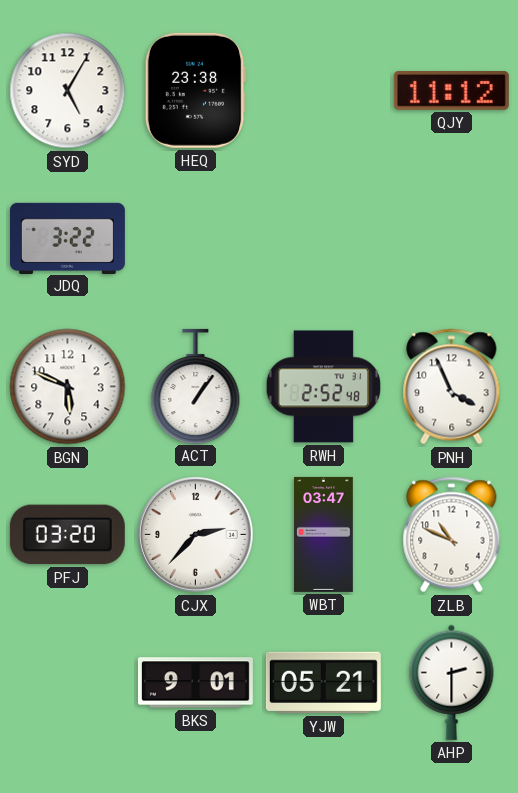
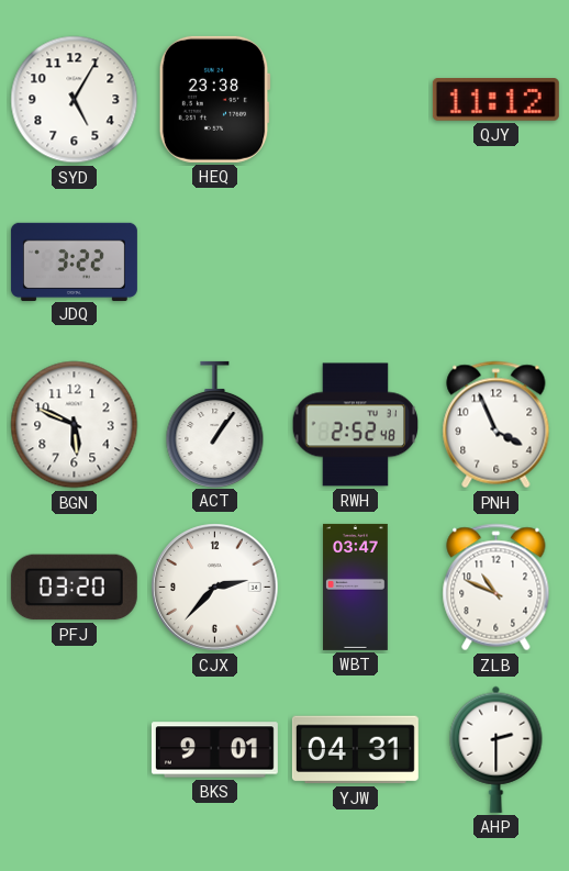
YJW: 05:21 -> 04:31
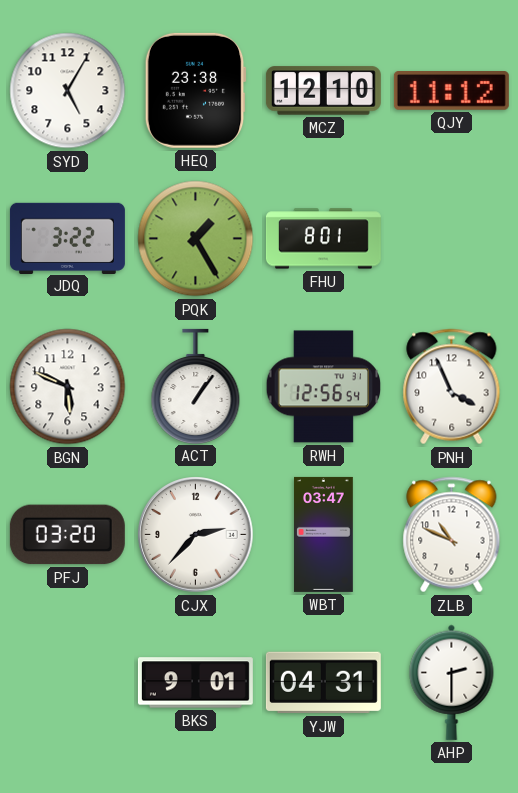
MCZ: none -> 12:10
PQK: none -> 1:25
FHU: none -> 8:01
RWH: 2:52 -> 12:56
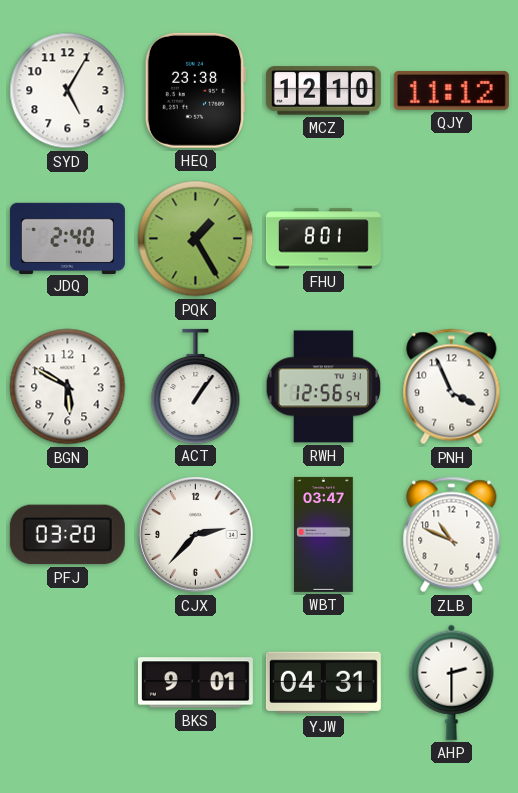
JDQ: 3:22 -> 2:40
BGN: 5:49 -> 5:50
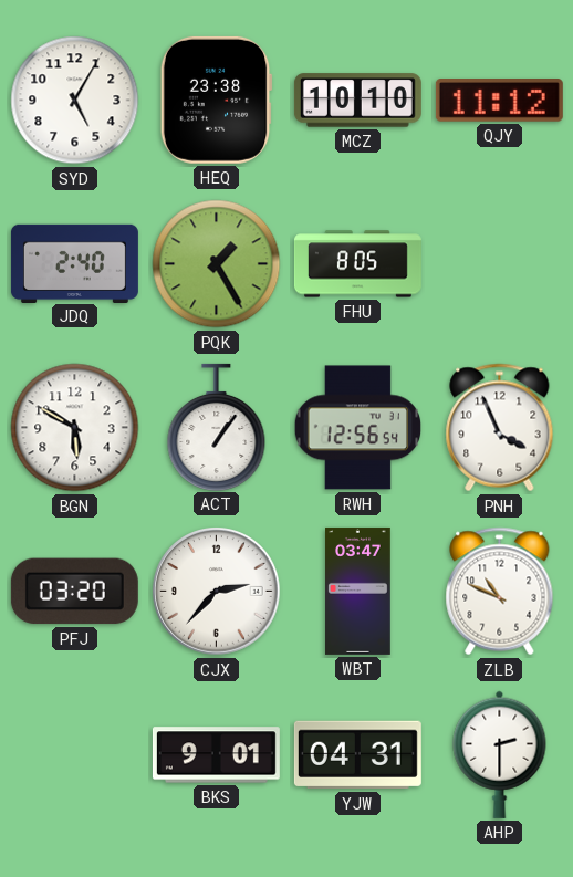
MCZ: 12:10 -> 10:10
FHU: 8:01 -> 8:05
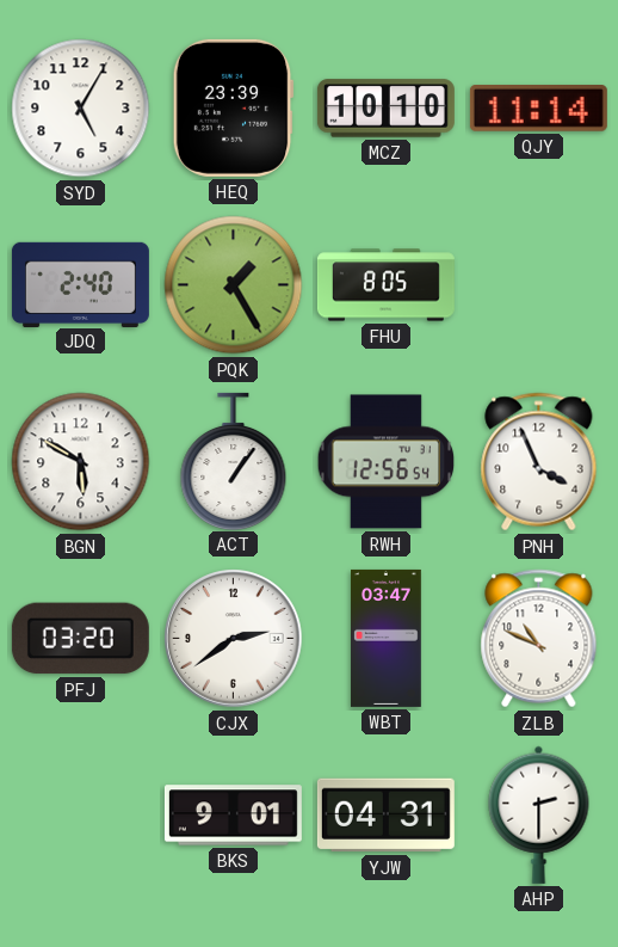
HEQ: 23:38 -> 23:39
QJY: 11:12 -> 11:14
CJX: 2:37 -> 2:39
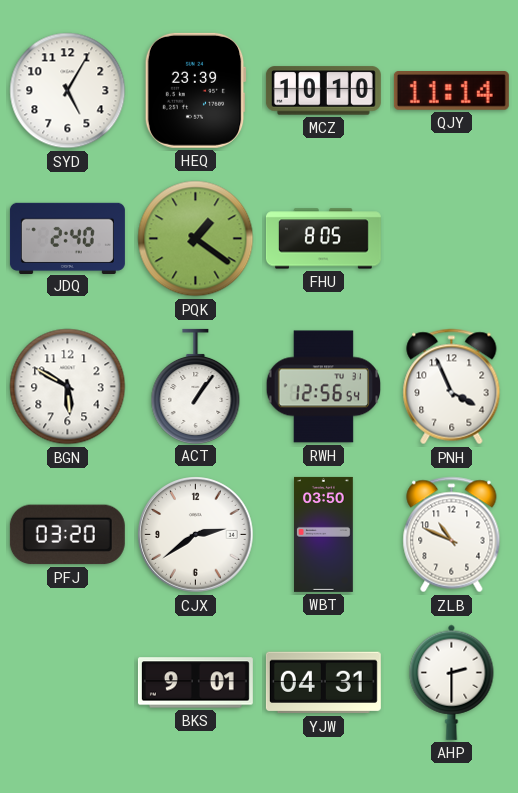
PQK: 1:25 -> 1:21
WBT: 03:47 -> 03:50
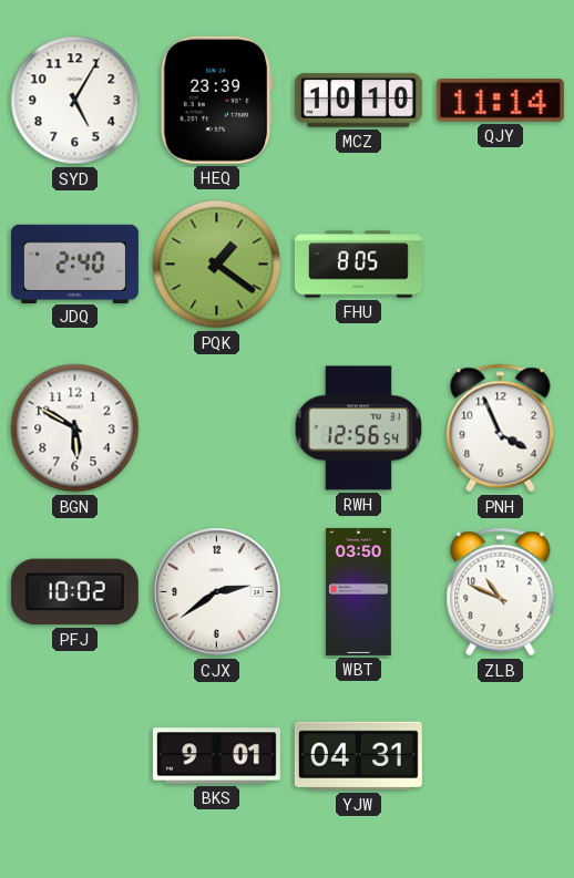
ACT: 1:06 -> none
PFJ: 03:20 -> 10:02
AHP: 2:30 -> none
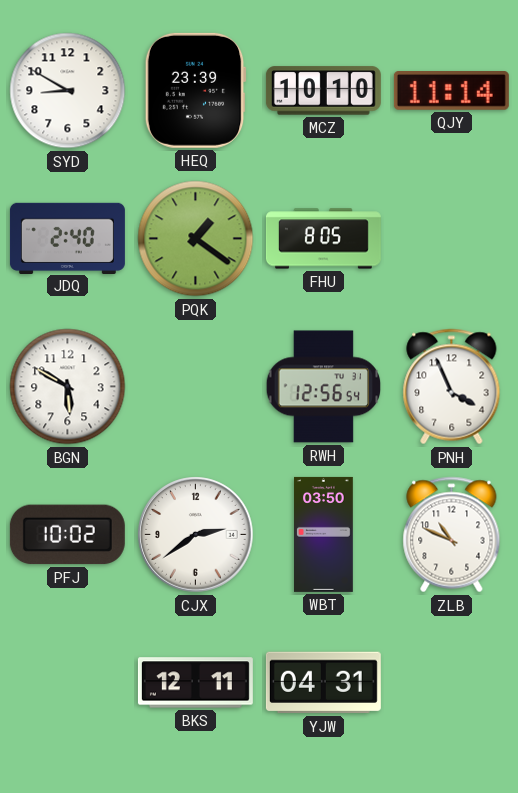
SYD: 5:05 -> 8:50
BKS: 9:01 -> 12:11
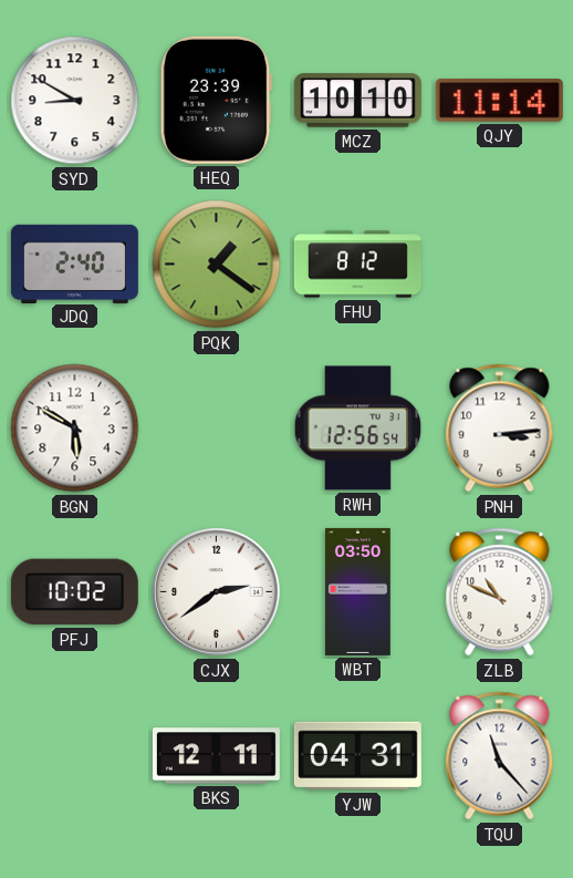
FHU: 8:05 -> 8:12
PNH: 3:56 -> 3:14
TQU: none -> 11:23
